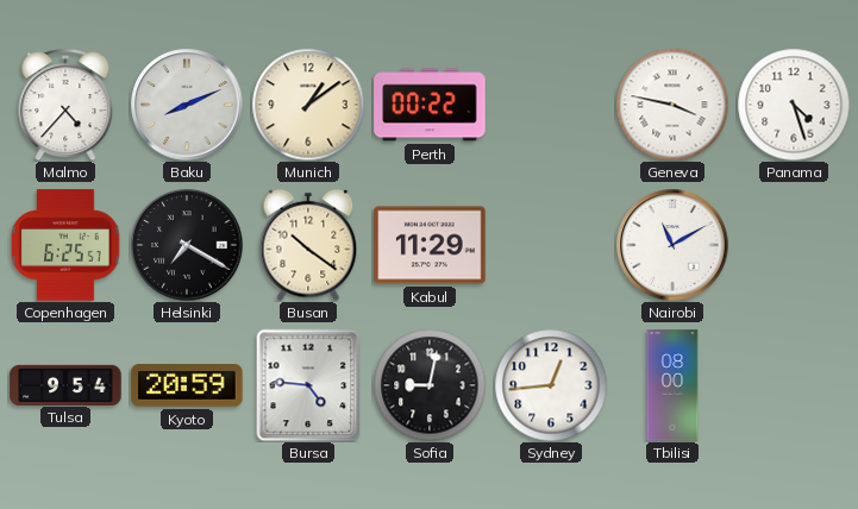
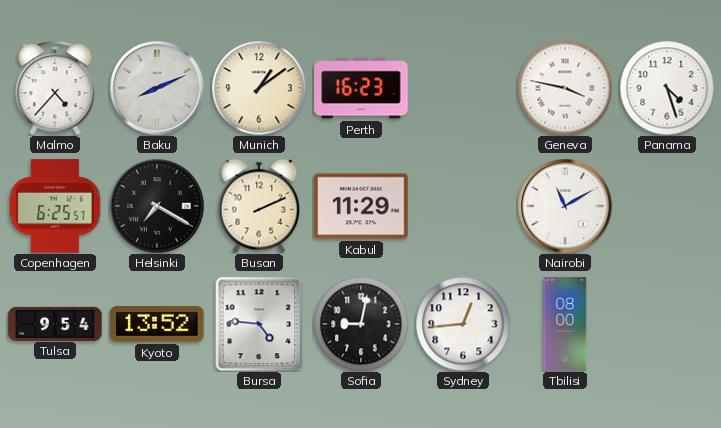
Perth: 00:22 -> 16:23
Busan: 10:21 -> 2:11
Kyoto: 20:59 -> 13:52
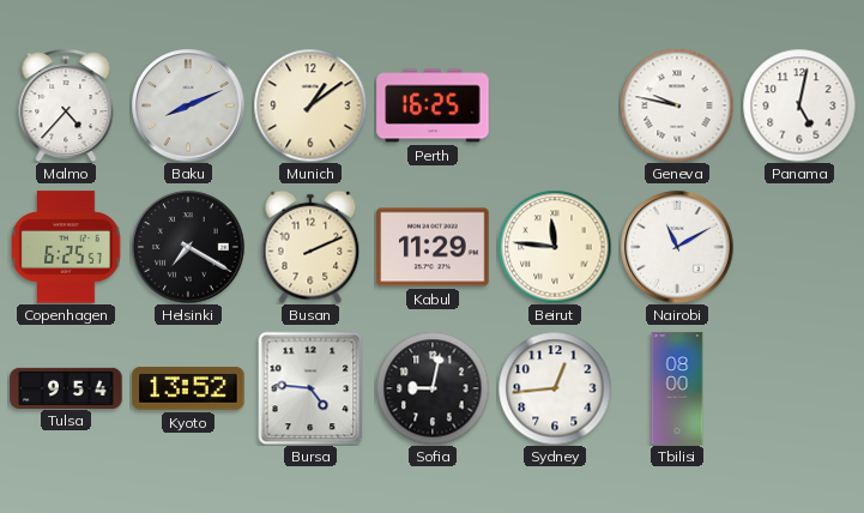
Perth: 16:23 -> 16:25
Geneva: 3:47 -> 9:47
Panama: 4:27 -> 5:02
Beirut: none -> 11:46
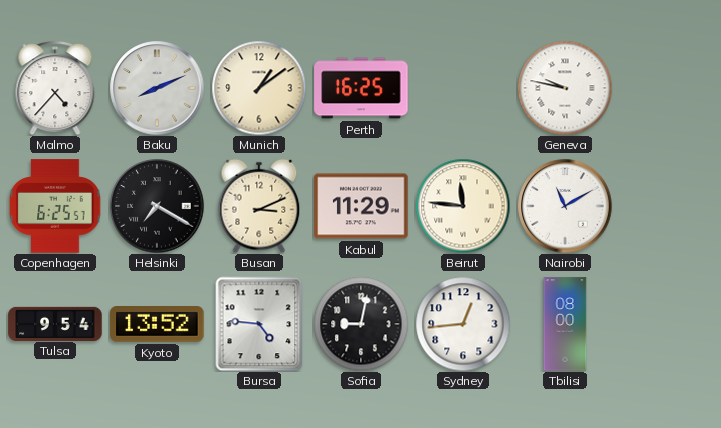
Panama: 5:02 -> none
Busan: 2:11 -> 3:11
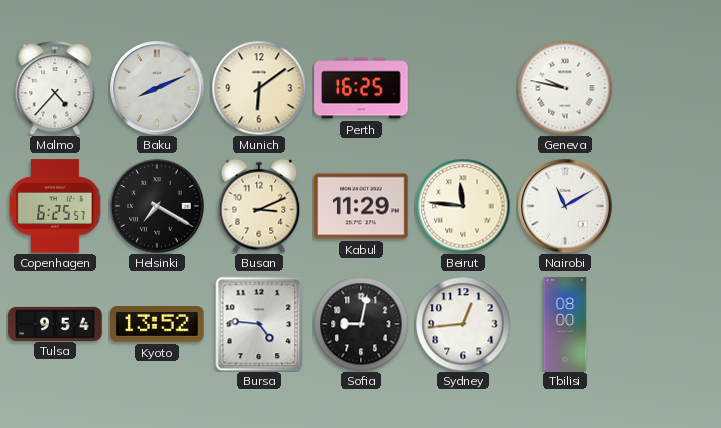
Munich: 1:09 -> 6:09
